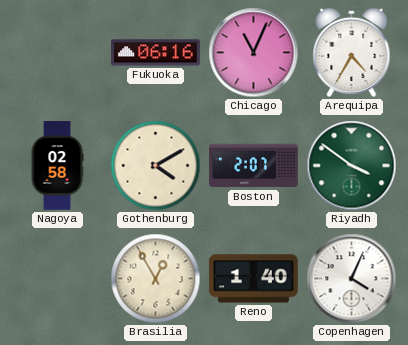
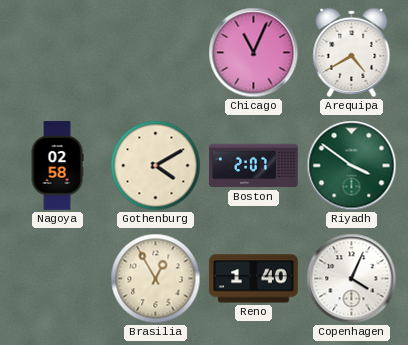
Fukuoka: 06:16 -> none
Arequipa: 4:35 -> 4:40
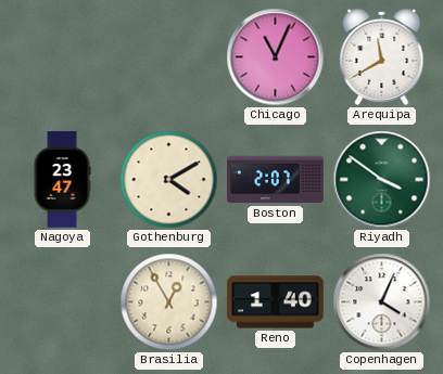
Arequipa: 4:40 -> 11:40
Nagoya: 02:58 -> 23:47
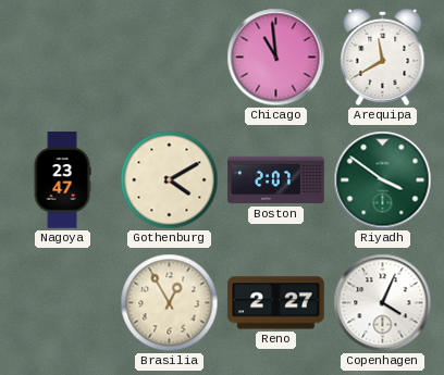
Chicago: 11:04 -> 10:59
Reno: 1:40 -> 2:27
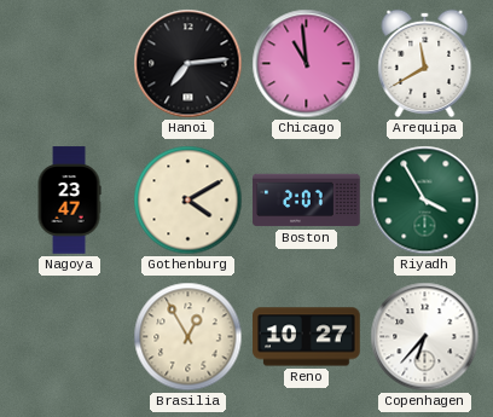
Hanoi: none -> 7:14
Riyadh: 3:51 -> 3:55
Reno: 2:27 -> 10:27
Copenhagen: 4:04 -> 6:37
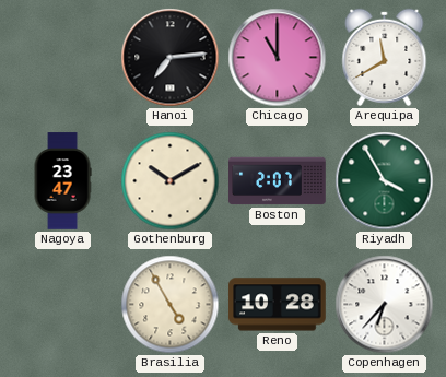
Chicago: 10:59 -> 11:00
Gothenburg: 4:10 -> 10:10
Brasilia: 12:55 -> 4:55
Reno: 10:27 -> 10:28
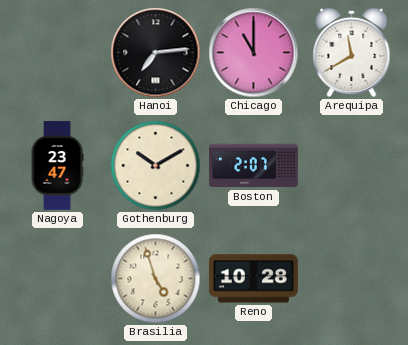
Riyadh: 3:55 -> none
Brasilia: 4:55 -> 4:57
Copenhagen: 6:37 -> none
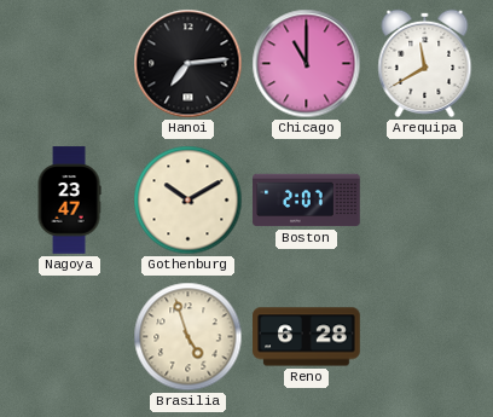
Reno: 10:28 -> 6:28
